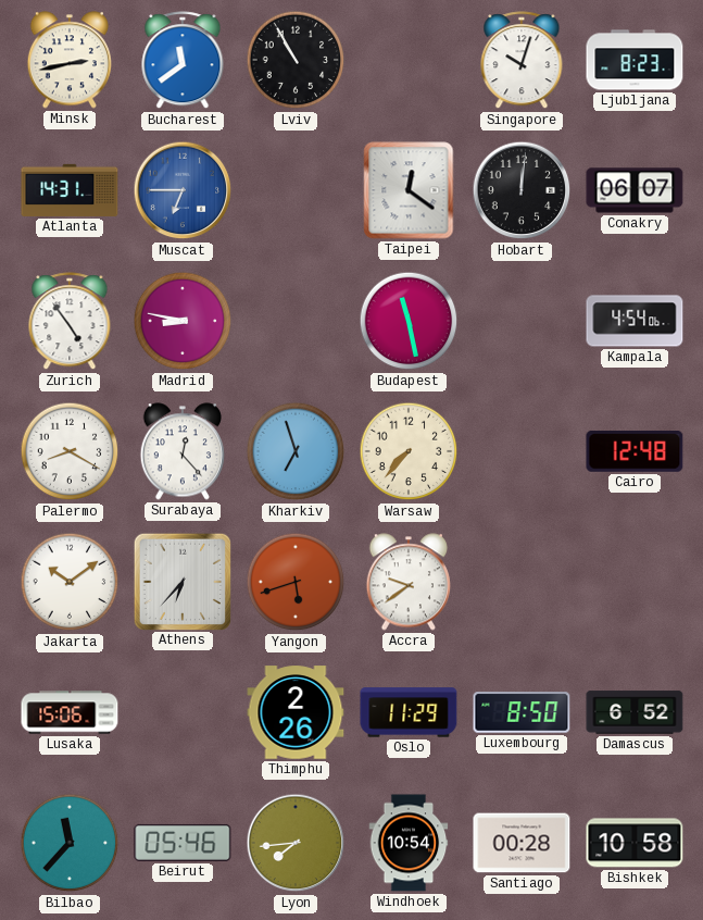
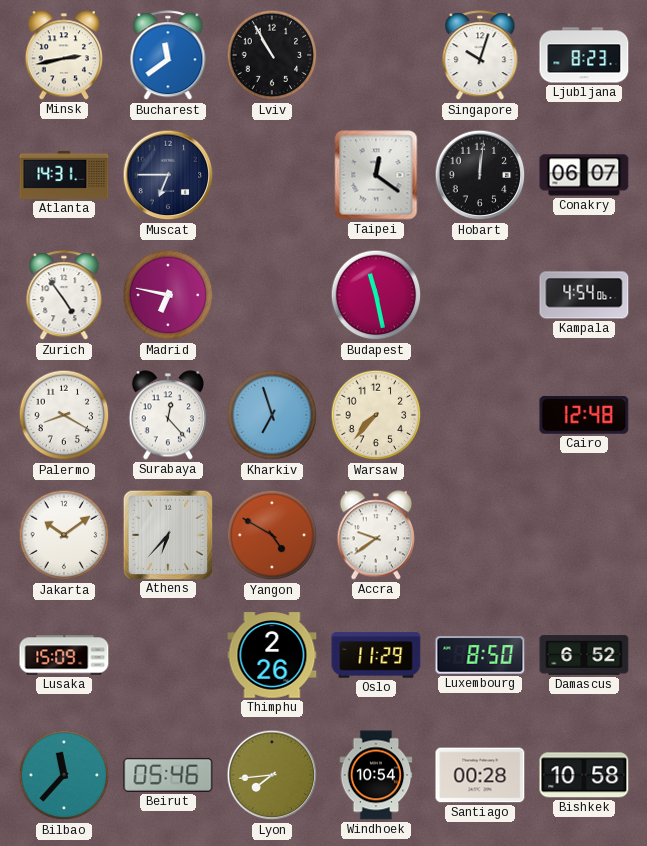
Muscat dial: blue -> navy
Madrid: 8:47 -> 6:47
Yangon: 5:42 -> 4:50
Lusaka: 15:06 -> 15:09
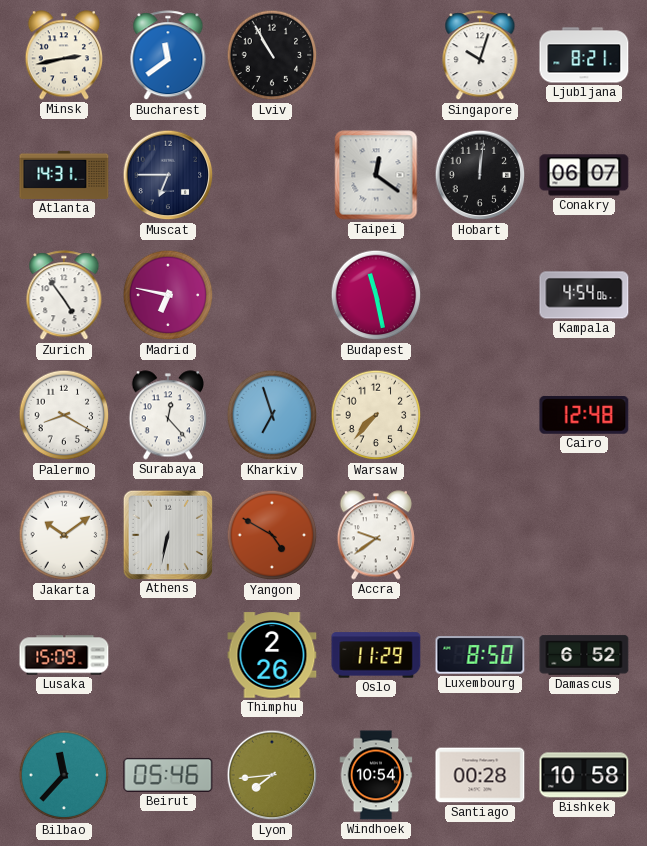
Ljubljana: 8:23 -> 8:21
Athens: 6:37 -> 6:32
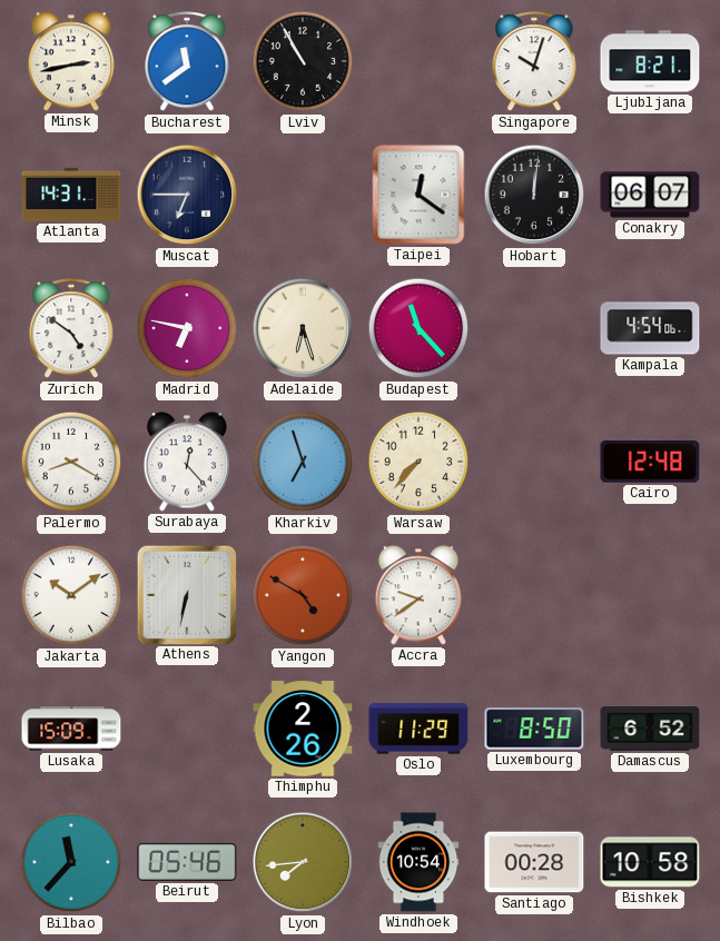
Zurich: 4:54 -> 4:51
Adelaide: none -> 6:27
Budapest: 11:28 -> 11:23
